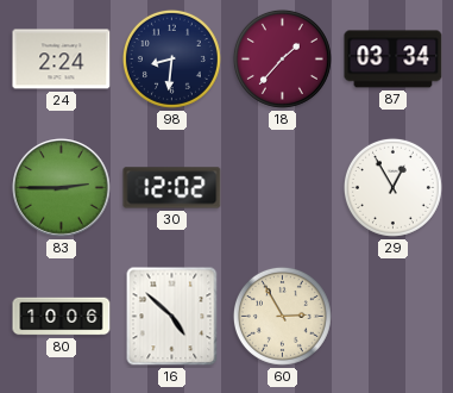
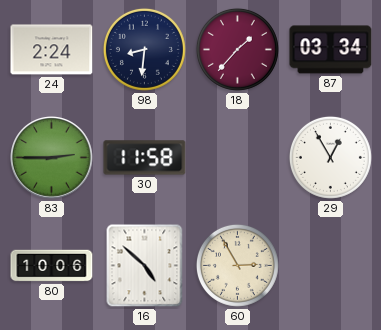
30: 12:02 -> 11:58
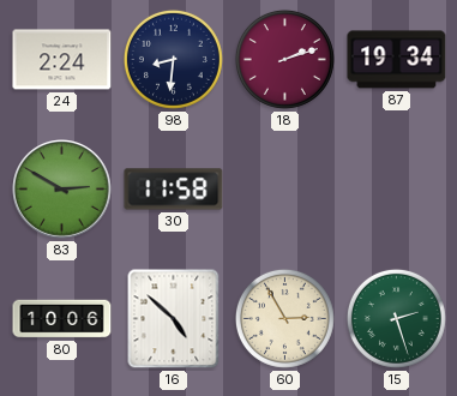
18: 1:37 -> 2:12
87: 03:34 -> 19:34
83: 2:45 -> 2:50
29: 12:55 -> none
15: none -> 2:27
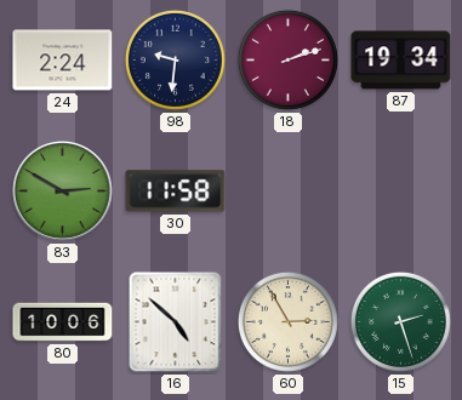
98: 8:31 -> 9:31
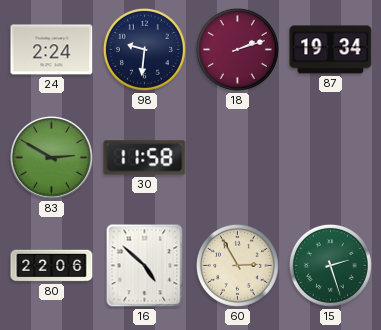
80: 10:06 -> 22:06
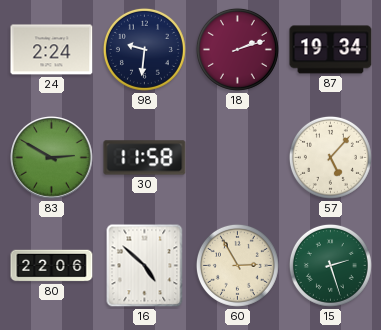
57: none -> 5:07
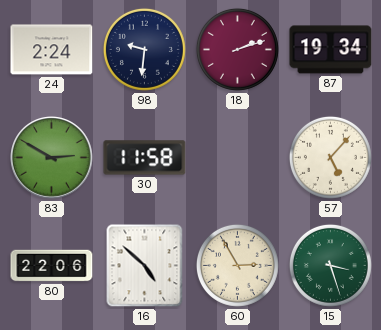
15: 2:27 -> 3:27
